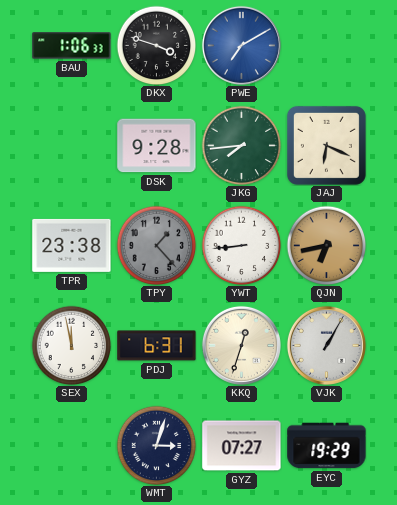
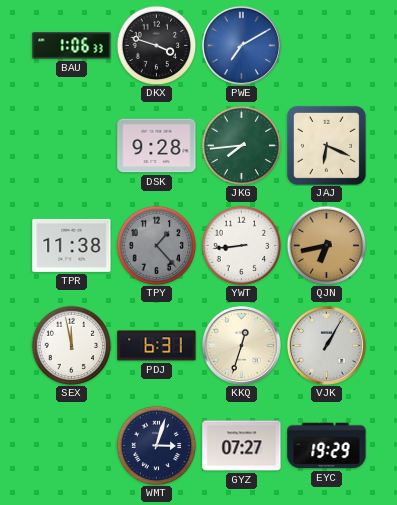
TPR: 23:38 -> 11:38
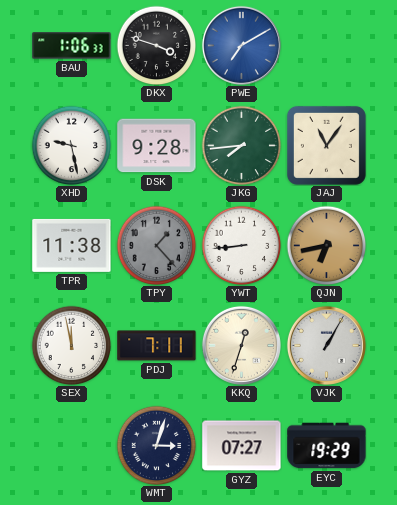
XHD: none -> 9:28
JAJ: 6:19 -> 11:06
PDJ: 6:31 -> 7:11
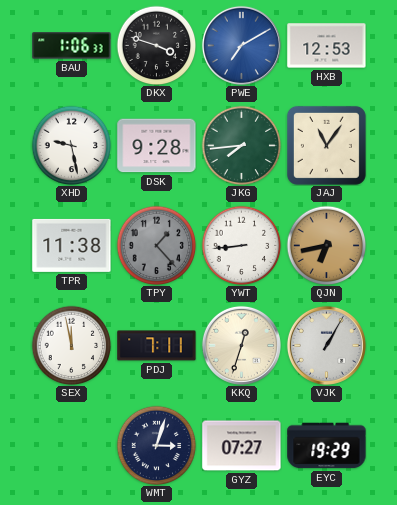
HXB: none -> 12:53
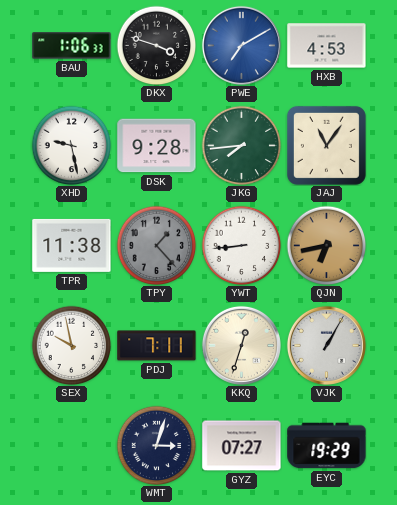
HXB: 12:53 -> 4:53
SEX: 11:58 -> 9:58
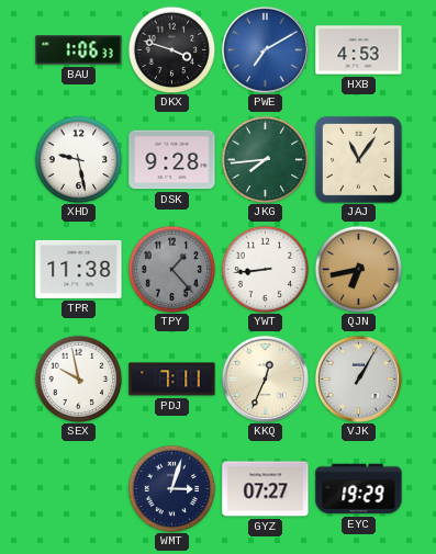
KKQ: 12:33 -> 12:34
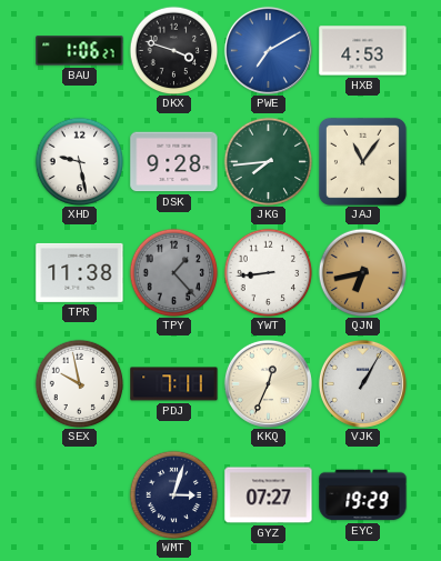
BAU: 1:06:33 -> 1:06:27
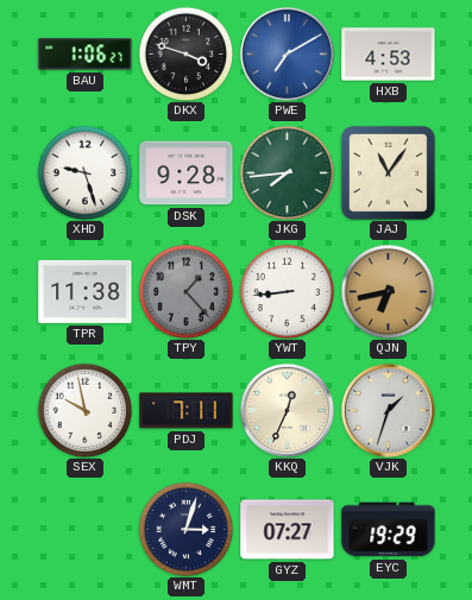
XHD: 9:28 -> 9:27
VJK: 1:05 -> 1:33
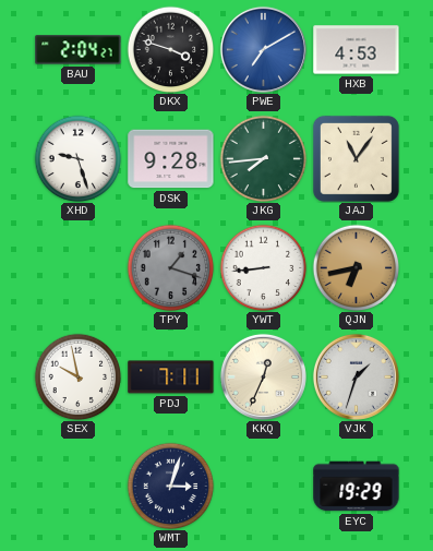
BAU: 1:06 -> 2:04
TPR: 11:38 -> none
TPY: 1:23 -> 1:18
GYZ: 07:27 -> none
